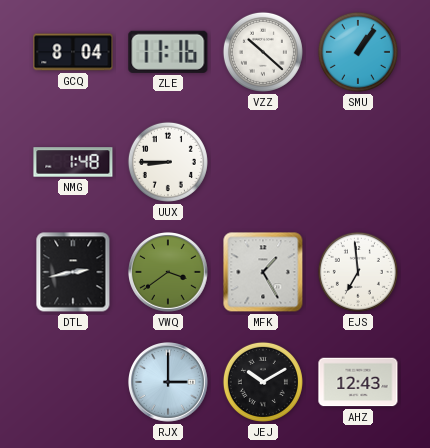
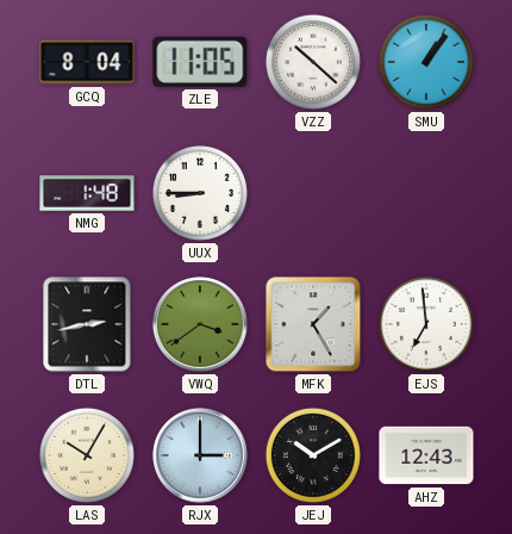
ZLE: 11:16 -> 11:05
LAS: none -> 10:05
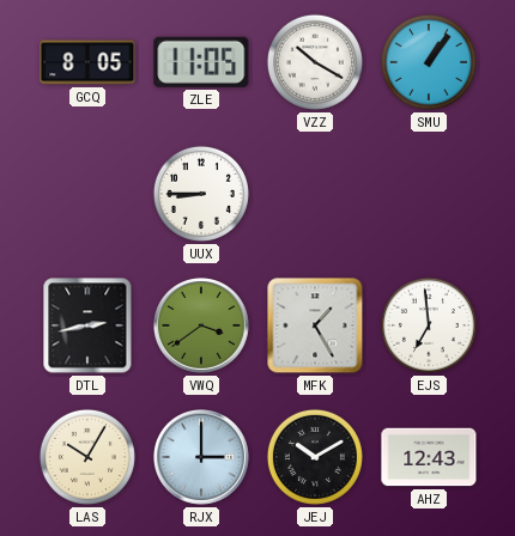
GCQ: 8:04 -> 8:05
VZZ: 10:22 -> 10:20
NMG: 1:48 -> none
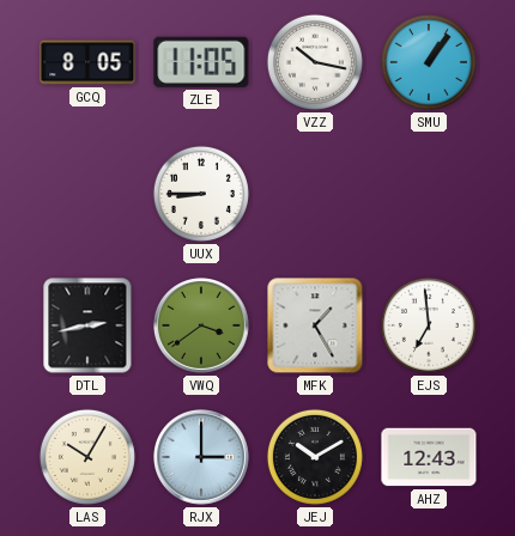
VZZ: 10:20 -> 10:17
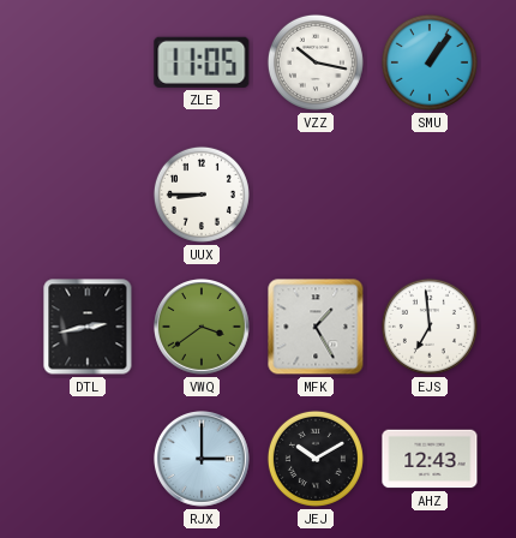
GCQ: 8:05 -> none
LAS: 10:05 -> none
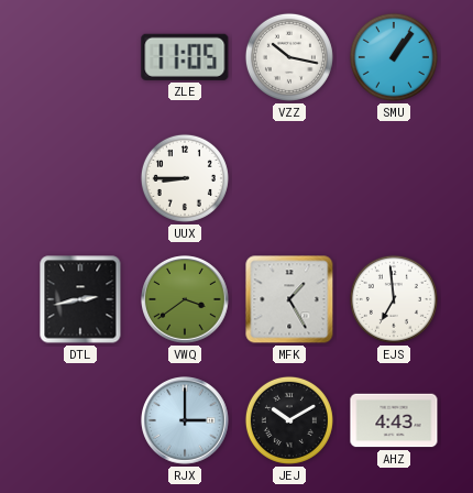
AHZ: 12:43 -> 4:43
